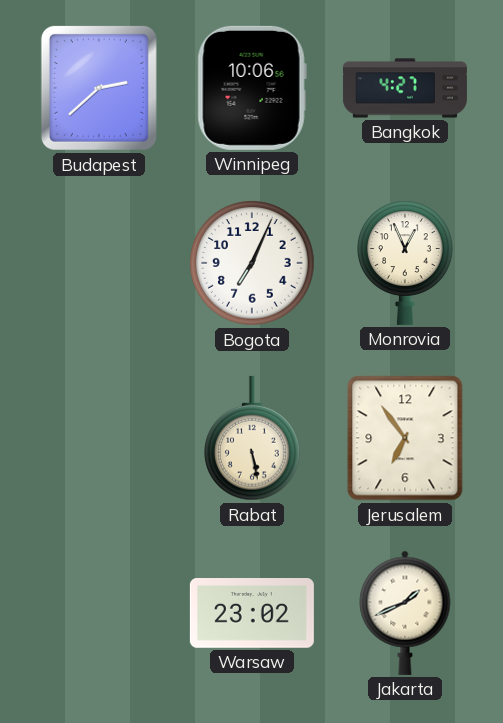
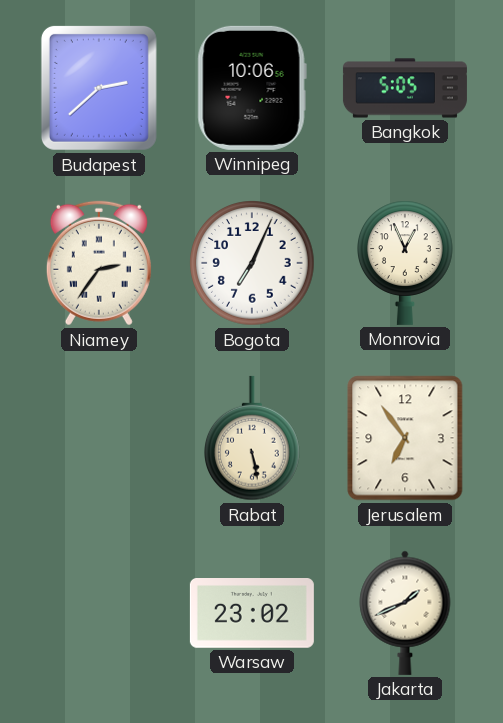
Bangkok: 4:27 -> 5:05
Niamey: none -> 2:36
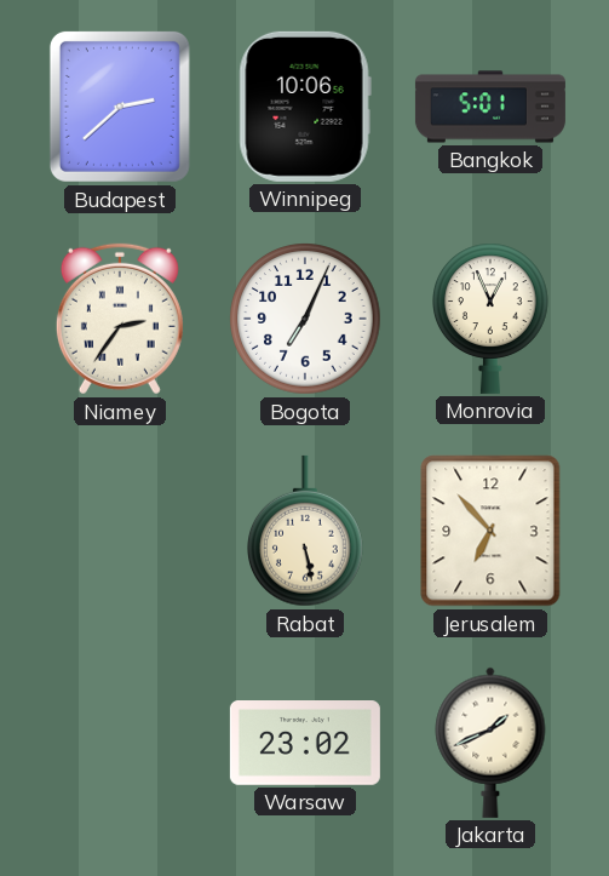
Bangkok: 5:05 -> 5:01
Jerusalem: 6:54 -> 6:53
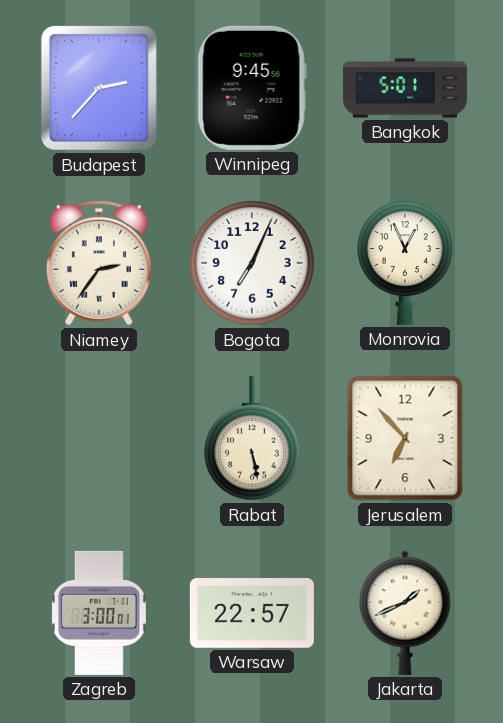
Budapest: 2:38 -> 2:37
Winnipeg: 10:06 -> 9:45
Zagreb: none -> 3:00
Warsaw: 23:02 -> 22:57
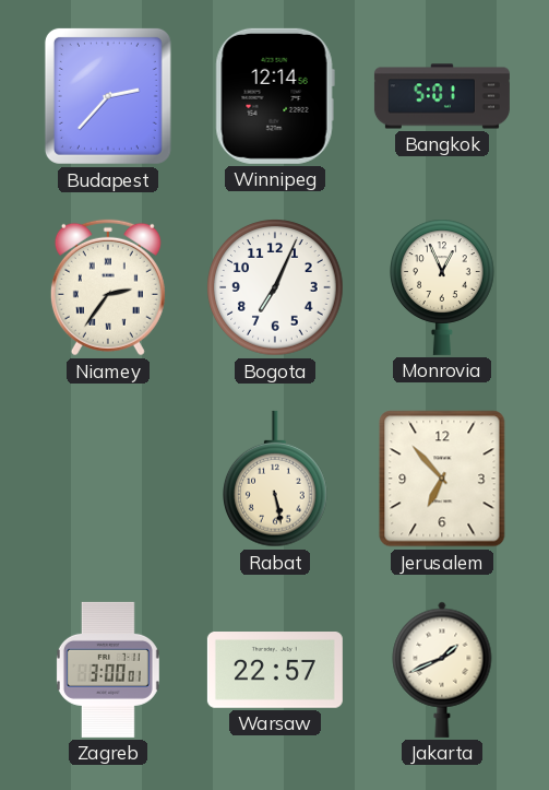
Winnipeg: 9:45 -> 12:14
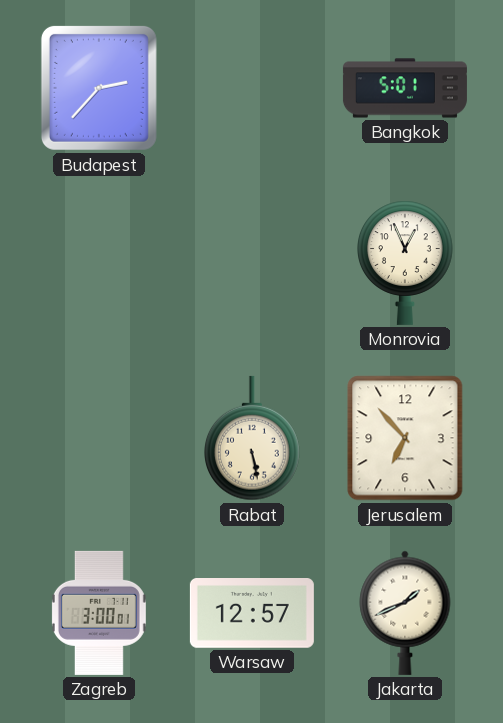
Winnipeg: 12:14 -> none
Niamey: 2:36 -> none
Bogota: 7:04 -> none
Warsaw: 22:57 -> 12:57
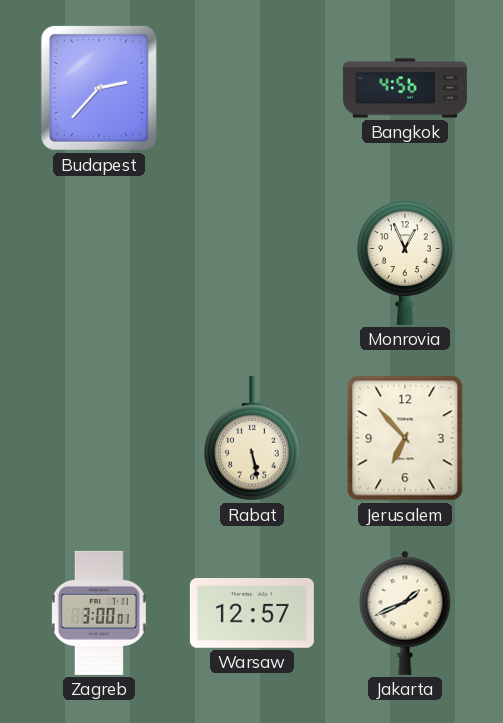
Bangkok: 5:01 -> 4:56
